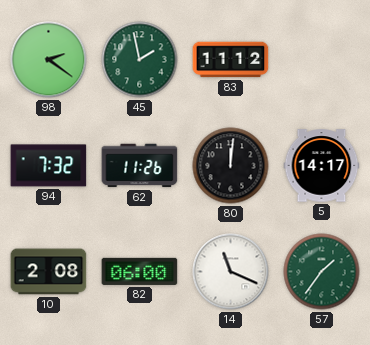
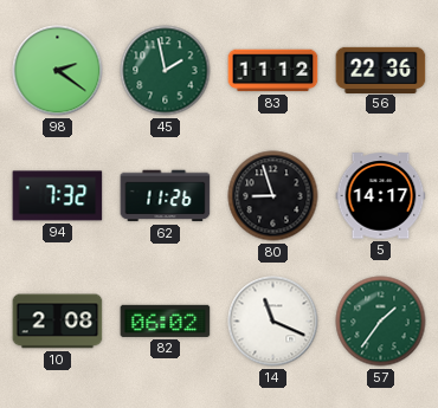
56: none -> 22:36
80: 12:01 -> 8:57
82: 06:00 -> 06:02
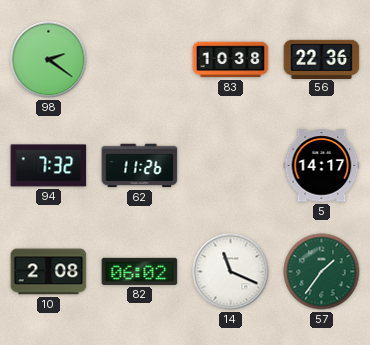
45: 1:58 -> none
83: 11:12 -> 10:38
80: 8:57 -> none
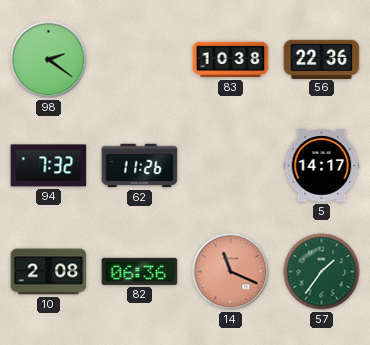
82: 06:02 -> 06:36
14 dial: white -> salmon
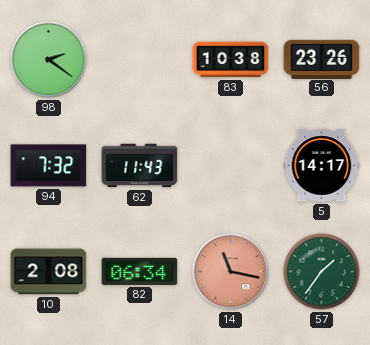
56: 22:36 -> 23:26
62: 11:26 -> 11:43
82: 06:36 -> 06:34
14: 11:19 -> 11:17
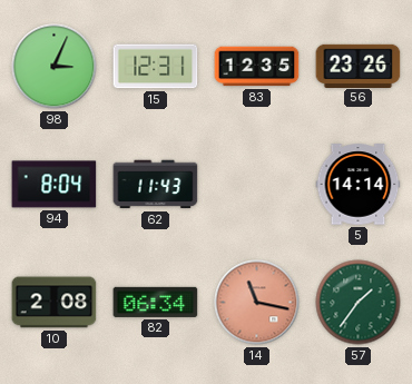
98: 2:21 -> 3:04
15: none -> 12:31
83: 10:38 -> 12:35
94: 7:32 -> 8:04
5: 14:17 -> 14:14
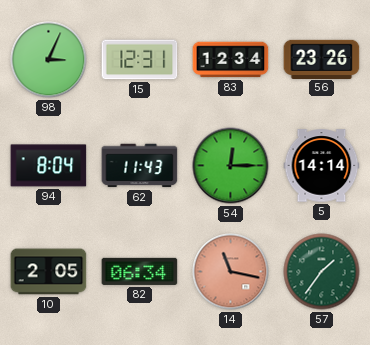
83: 12:35 -> 12:34
54: none -> 12:15
10: 2:08 -> 2:05
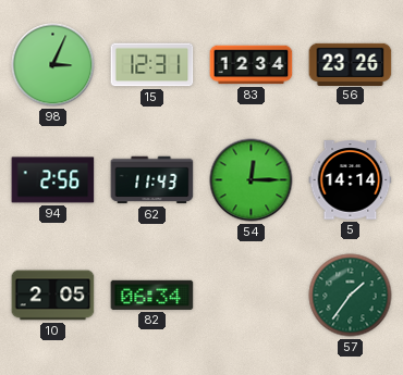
94: 8:04 -> 2:56
14: 11:17 -> none
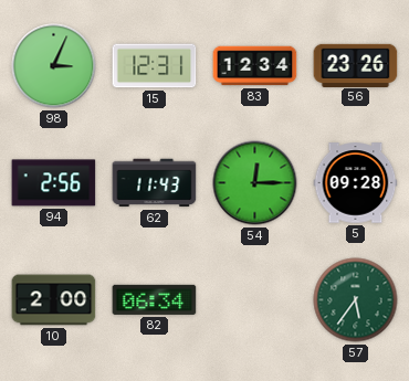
5: 14:14 -> 09:28
10: 2:05 -> 2:00
57: 1:36 -> 5:36
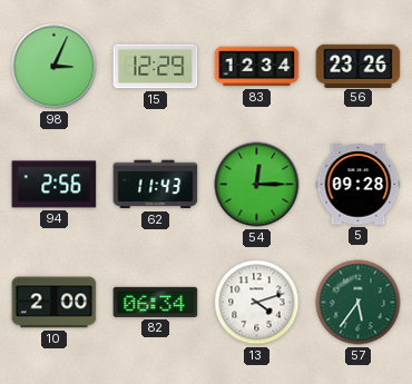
15: 12:31 -> 12:29
13: none -> 4:12
